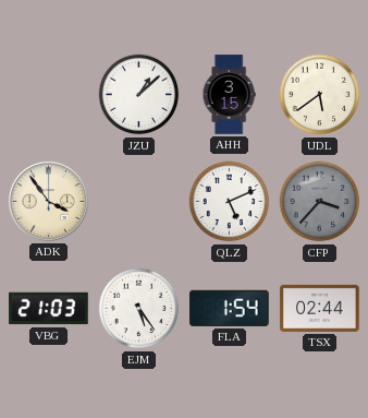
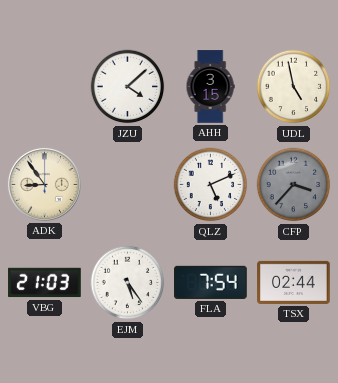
JZU: 1:08 -> 4:08
UDL: 5:39 -> 4:58
ADK: 3:54 -> 8:54
FLA: 1:54 -> 7:54
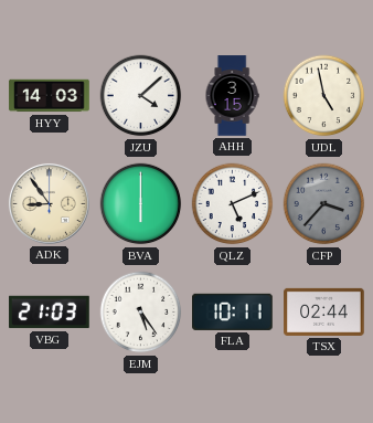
HYY: none -> 14:03
BVA: none -> 6:00
FLA: 7:54 -> 10:11
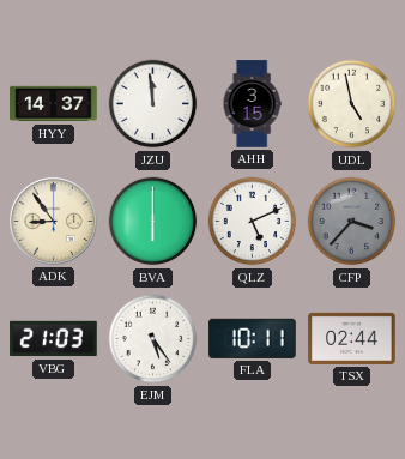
HYY: 14:03 -> 14:37
JZU: 4:08 -> 11:59
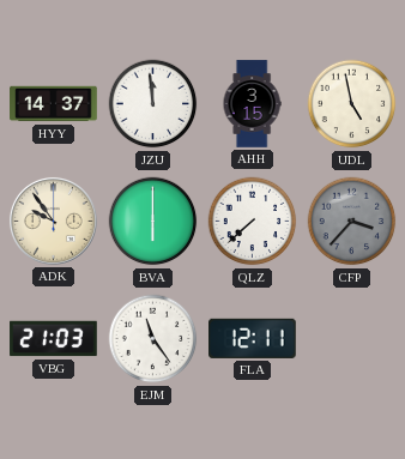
ADK: 8:54 -> 9:54
QLZ: 5:11 -> 7:38
EJM: 5:24 -> 11:24
FLA: 10:11 -> 12:11
TSX: 02:44 -> none
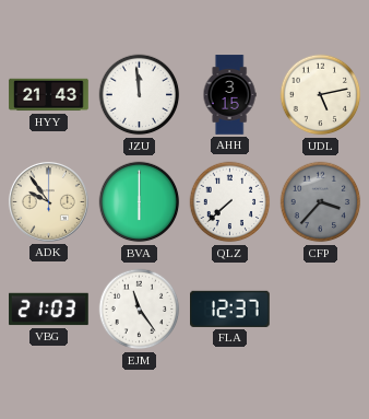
HYY: 14:37 -> 21:43
UDL: 4:58 -> 5:13
FLA: 12:11 -> 12:37
